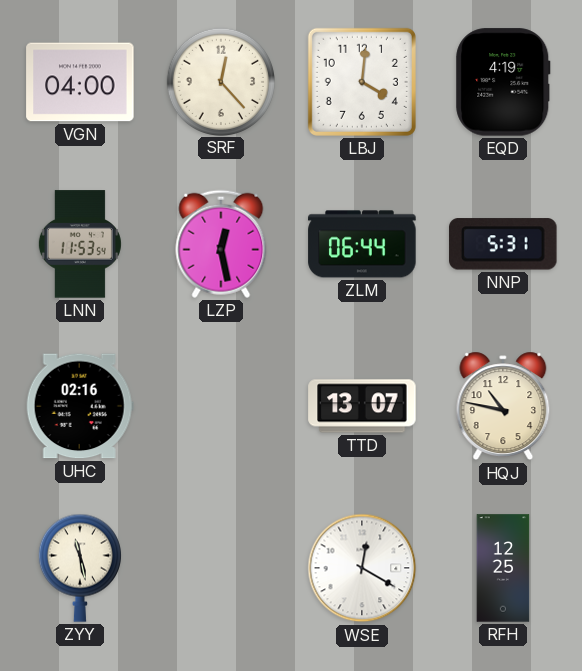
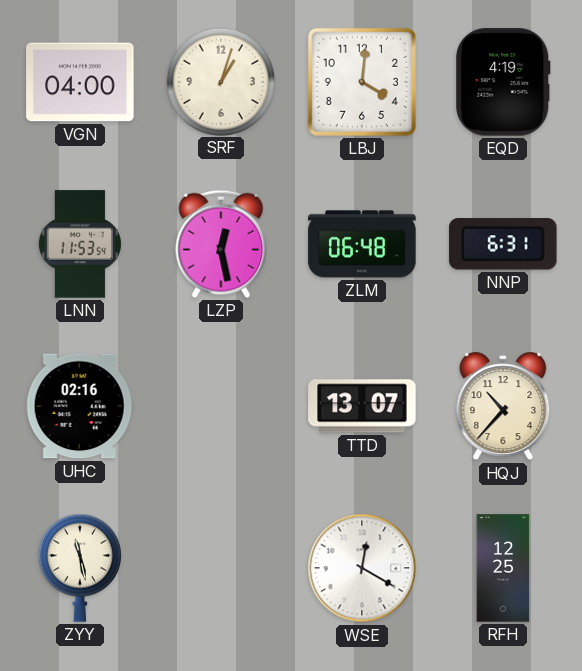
SRF: 12:23 -> 1:03
ZLM: 06:44 -> 06:48
NNP: 5:31 -> 6:31
HQJ: 10:47 -> 10:37
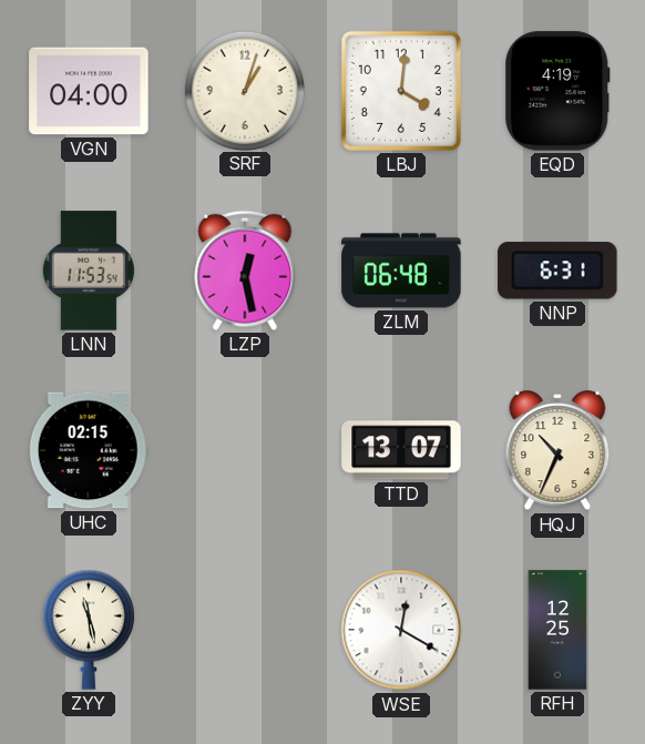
UHC: 02:16 -> 02:15
HQJ: 10:37 -> 10:34
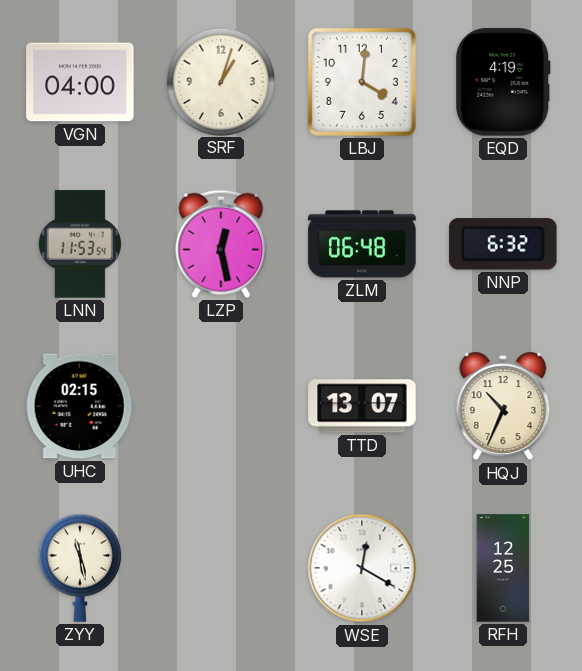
NNP: 6:31 -> 6:32
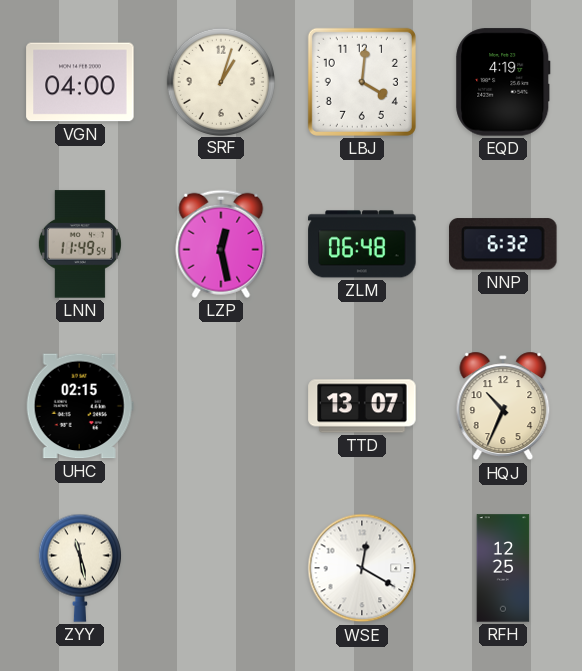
LNN: 11:53 -> 11:49
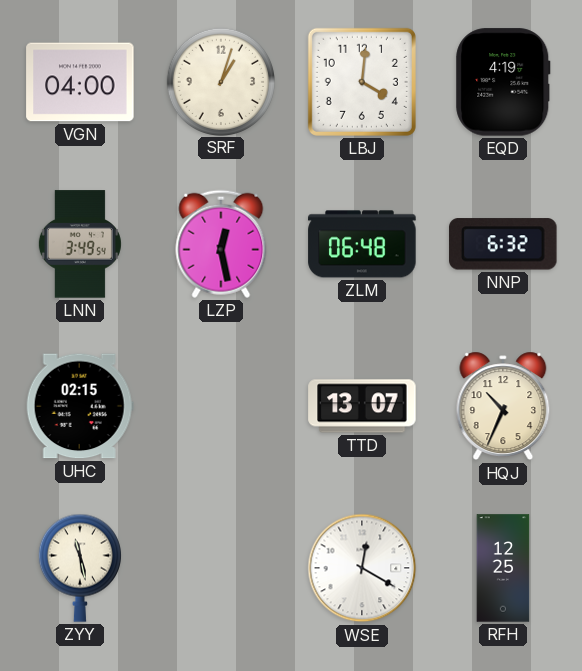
LNN: 11:49 -> 3:49
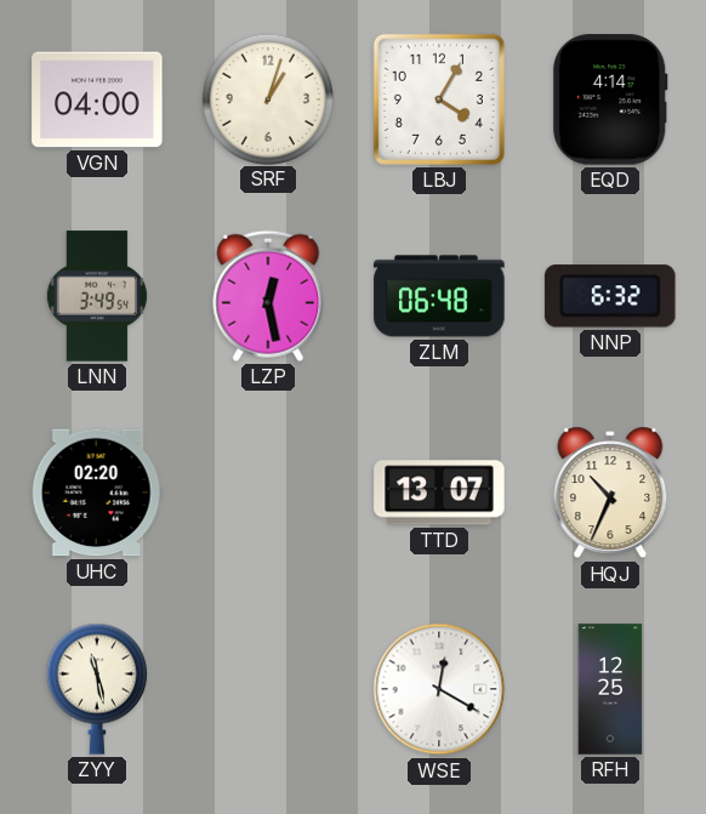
LBJ: 4:01 -> 4:05
EQD: 4:19 -> 4:14
UHC: 02:15 -> 02:20
